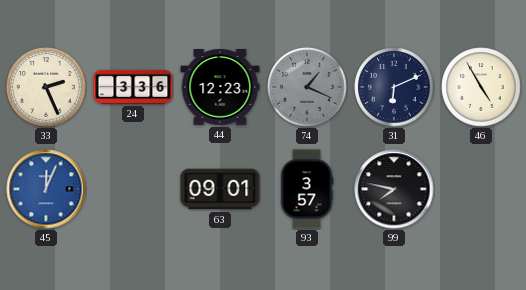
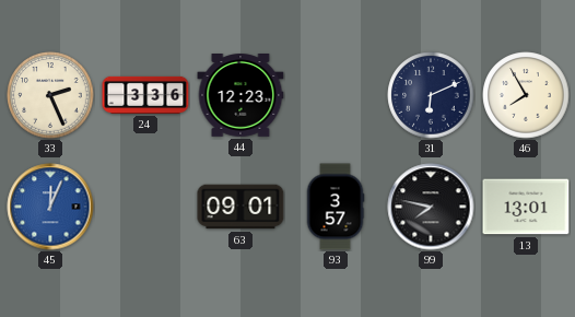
74: 1:19 -> none
46: 4:55 -> 7:55
13: none -> 13:01
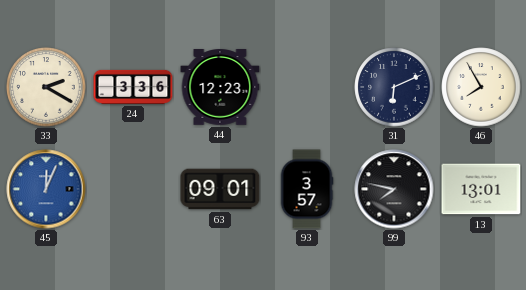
33: 2:26 -> 2:20
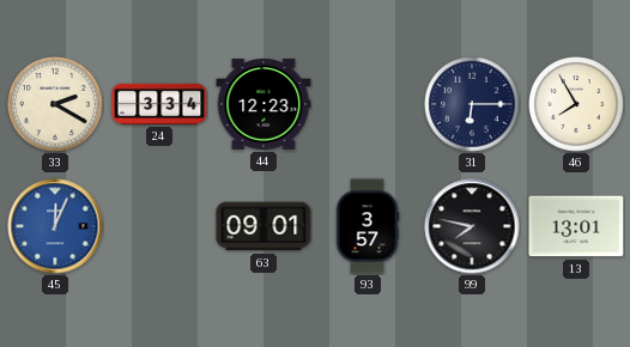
24: 3:36 -> 3:34
31: 6:11 -> 6:15
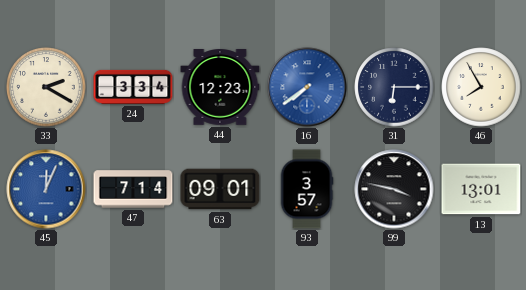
16: none -> 7:39
47: none -> 7:14
99: 7:47 -> 3:47
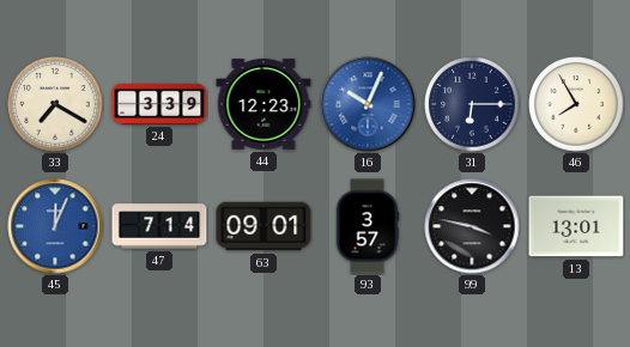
33: 2:20 -> 7:20
24: 3:34 -> 3:39
16: 7:39 -> 10:04
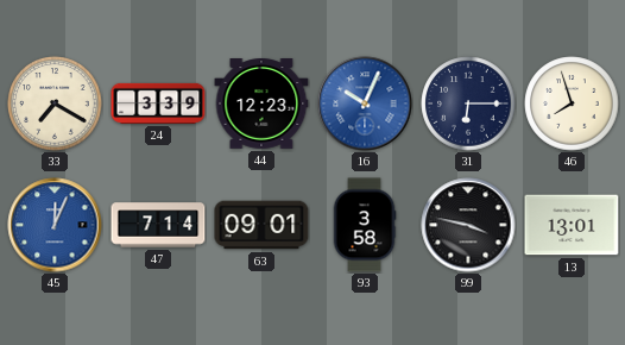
46: 7:55 -> 7:57
93: 3:57 -> 3:58
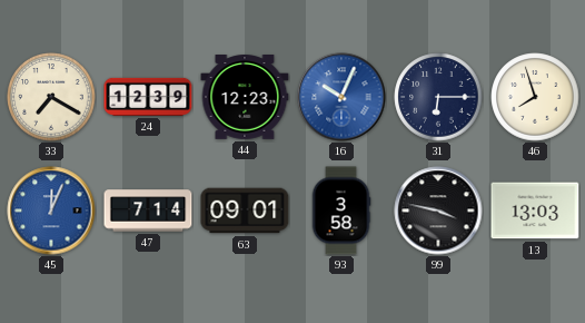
24: 3:39 -> 12:39
13: 13:01 -> 13:03
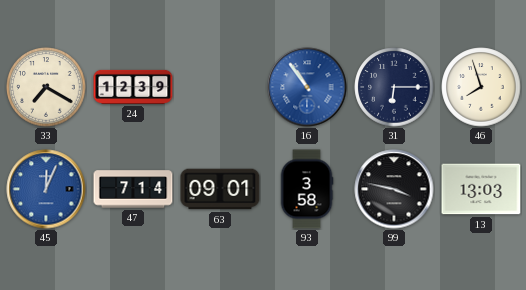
44: 12:23 -> none
16: 10:04 -> 10:54
